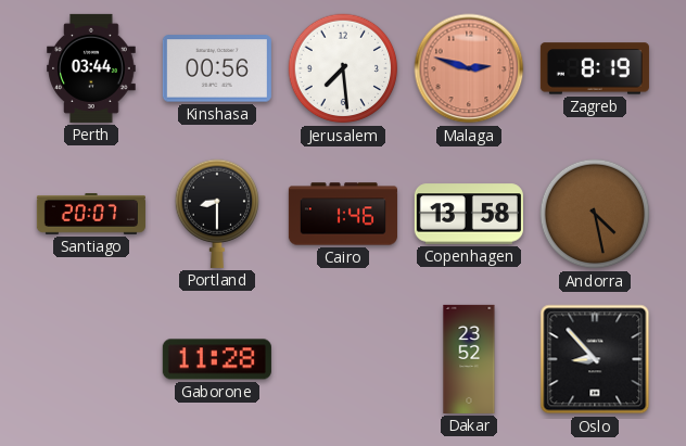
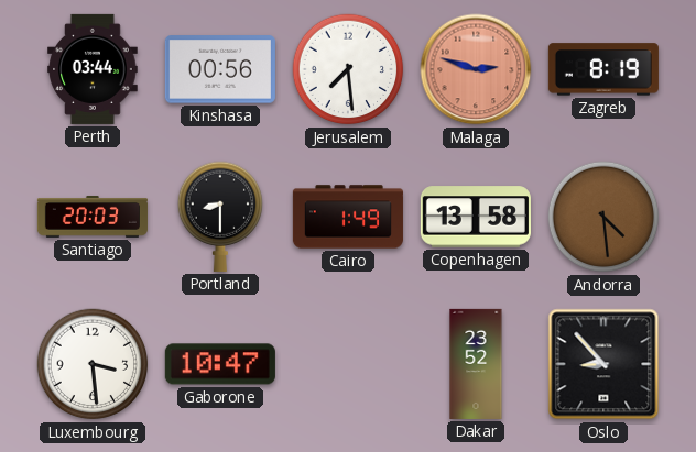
Santiago: 20:07 -> 20:03
Cairo: 1:46 -> 1:49
Andorra: 4:28 -> 4:29
Luxembourg: none -> 3:29
Gaborone: 11:28 -> 10:47
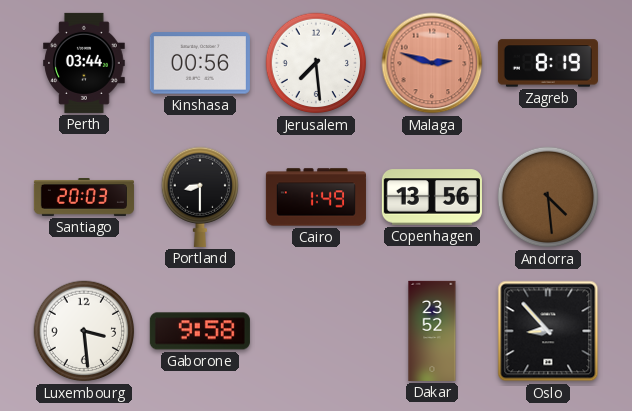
Copenhagen: 13:58 -> 13:56
Gaborone: 10:47 -> 9:58
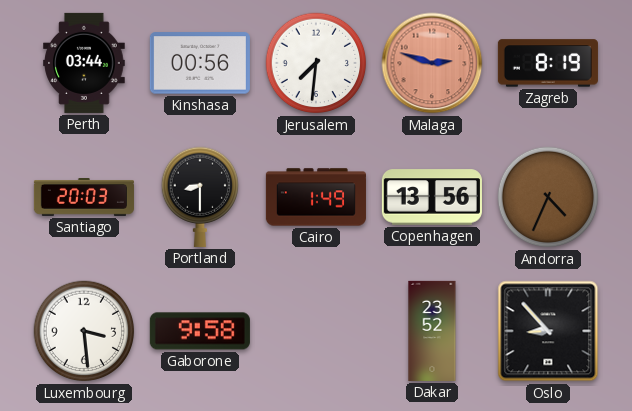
Jerusalem: 7:29 -> 7:31
Andorra: 4:29 -> 4:34
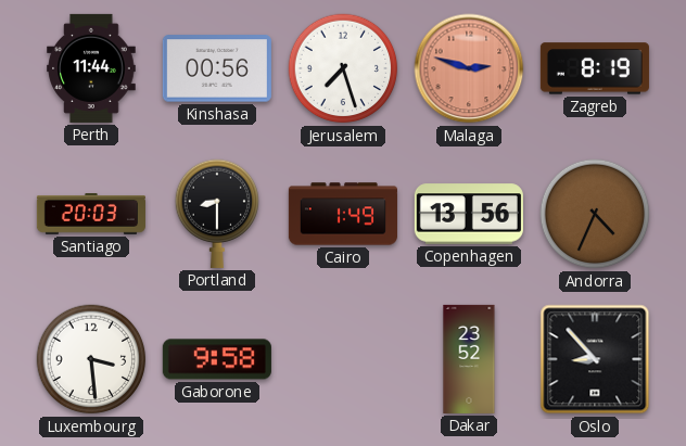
Perth: 03:44 -> 11:44
Jerusalem: 7:31 -> 7:27
